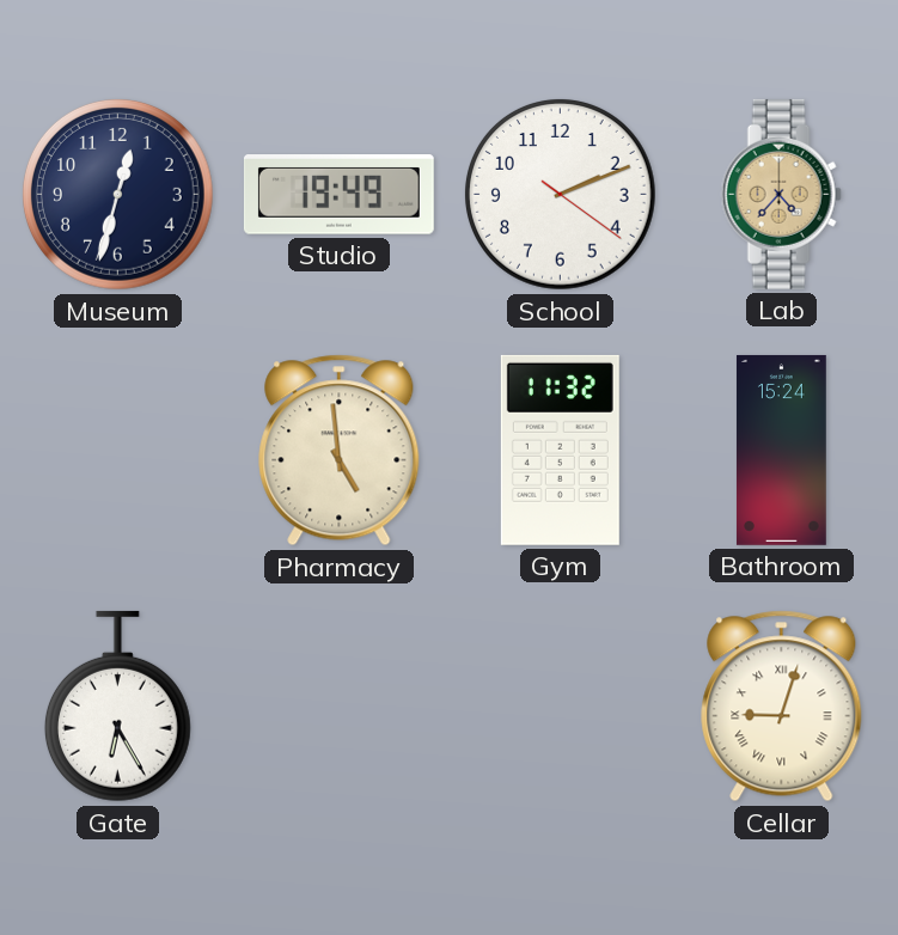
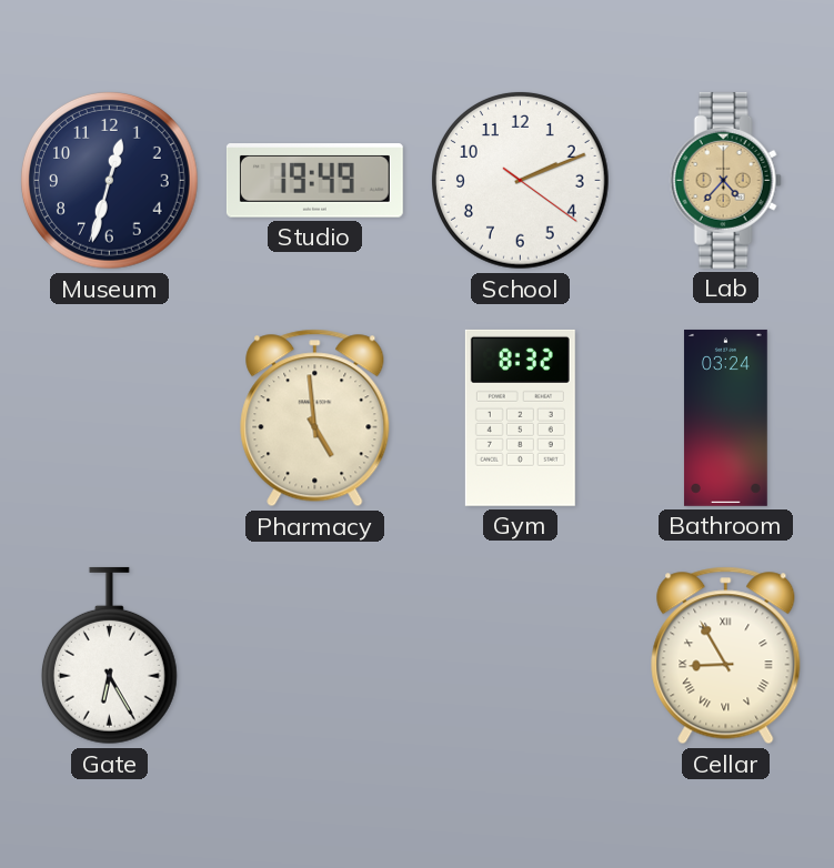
Gym: 11:32 -> 8:32
Bathroom: 15:24 -> 03:24
Cellar: 9:03 -> 8:55
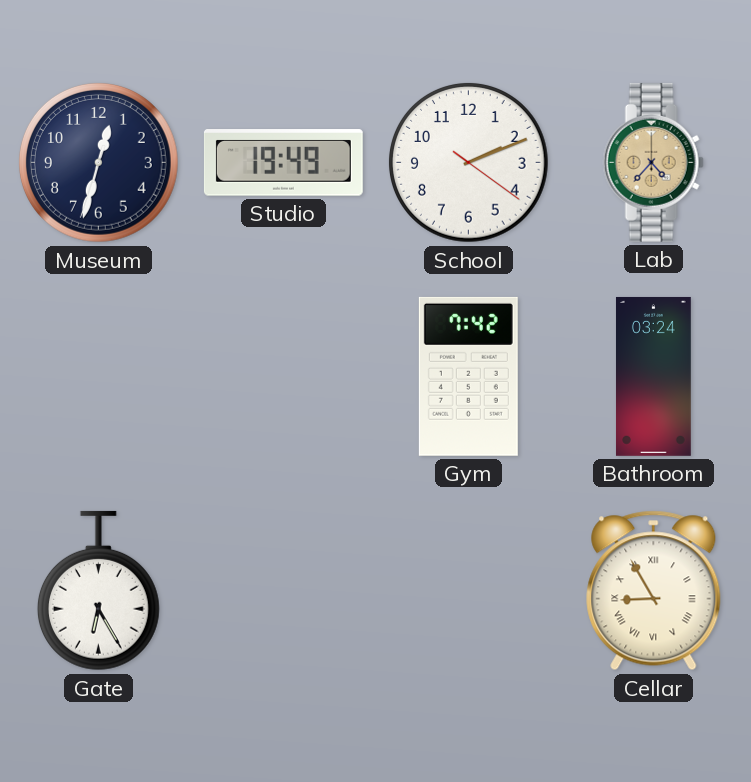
Pharmacy: 4:59 -> none
Gym: 8:32 -> 7:42
